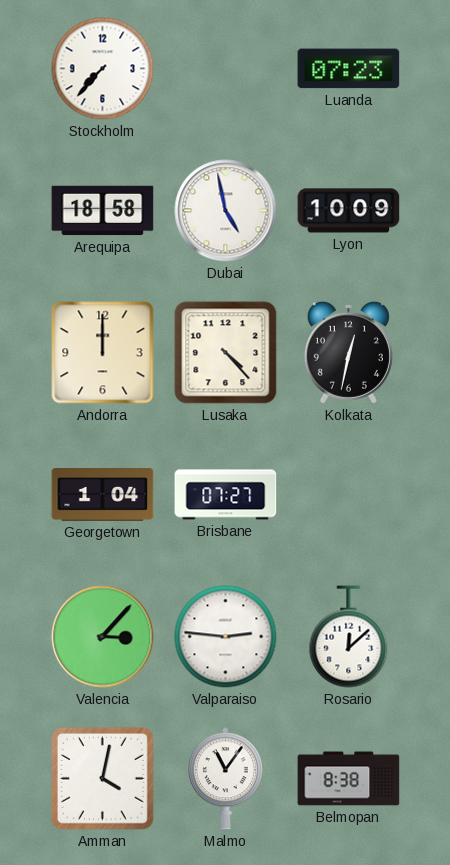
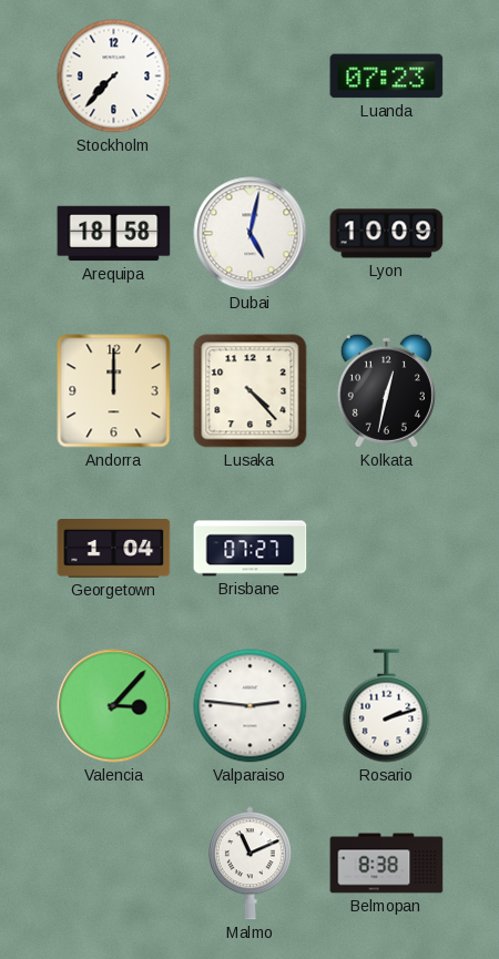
Dubai: 4:58 -> 5:02
Rosario: 12:08 -> 2:12
Amman: 4:02 -> none
Malmo: 11:06 -> 11:11
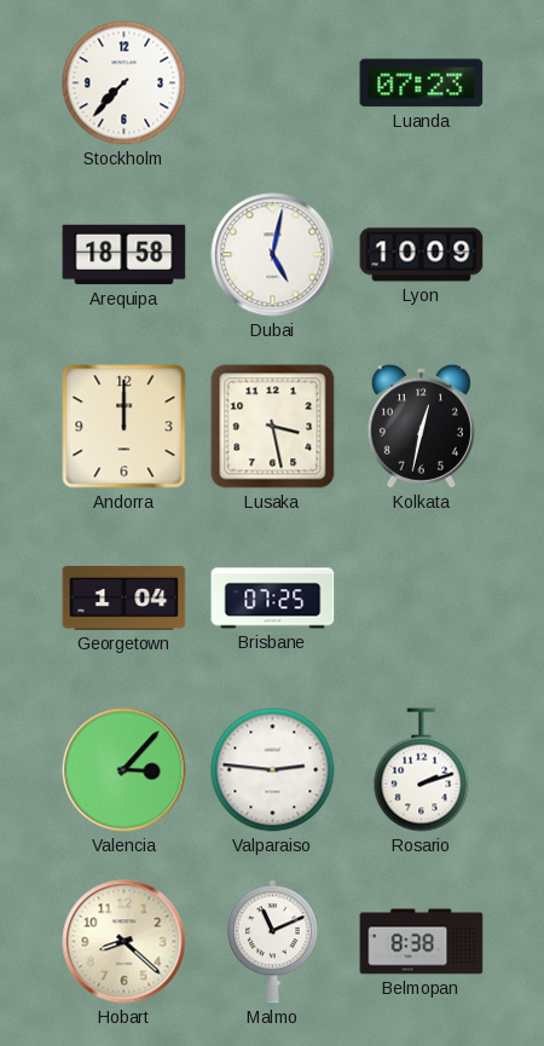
Lusaka: 4:23 -> 3:28
Brisbane: 07:27 -> 07:25
Hobart: none -> 8:22
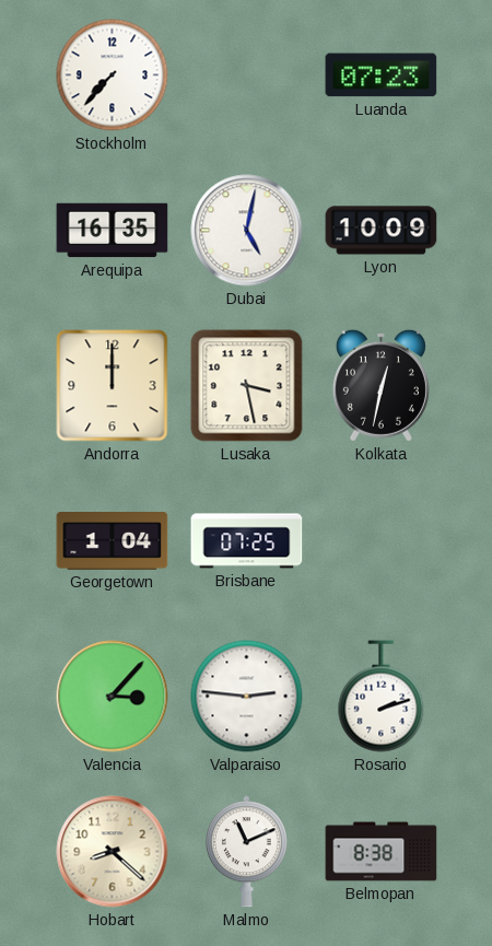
Arequipa: 18:58 -> 16:35
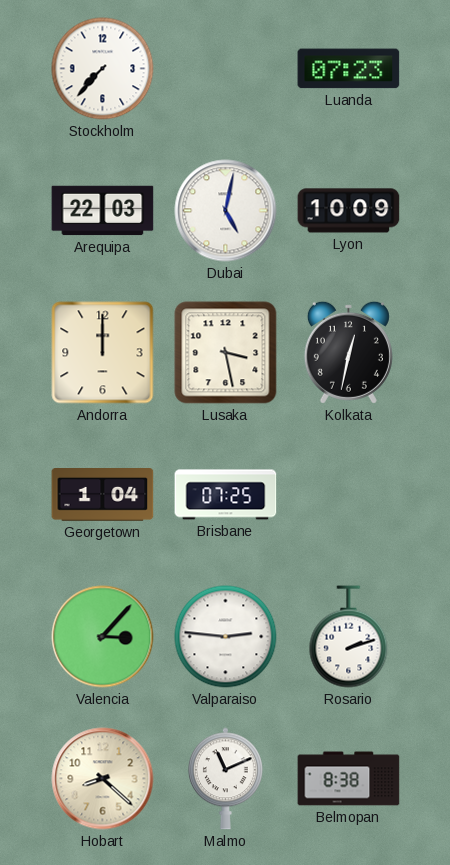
Arequipa: 16:35 -> 22:03
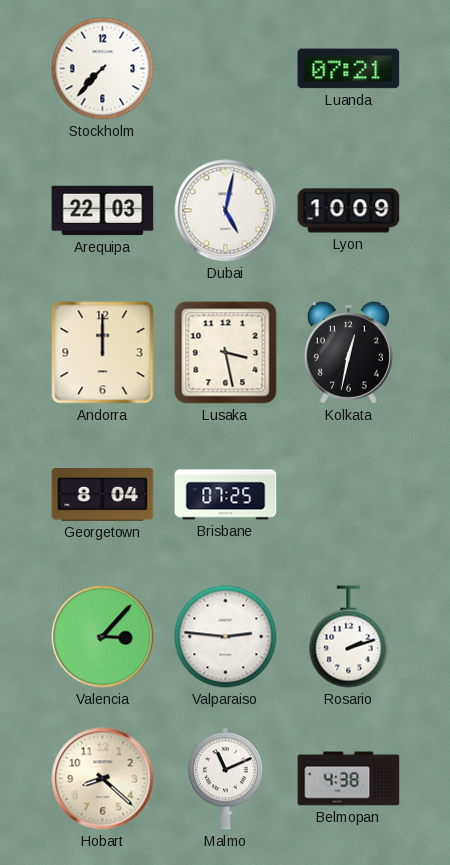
Luanda: 07:23 -> 07:21
Georgetown: 1:04 -> 8:04
Belmopan: 8:38 -> 4:38
